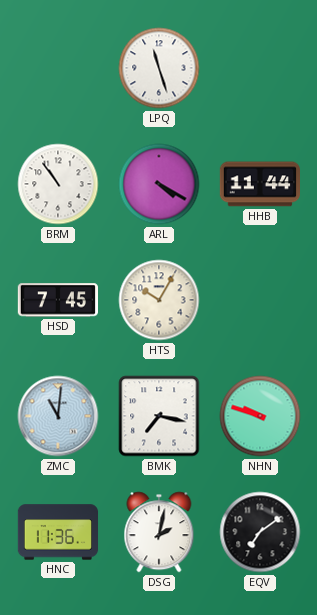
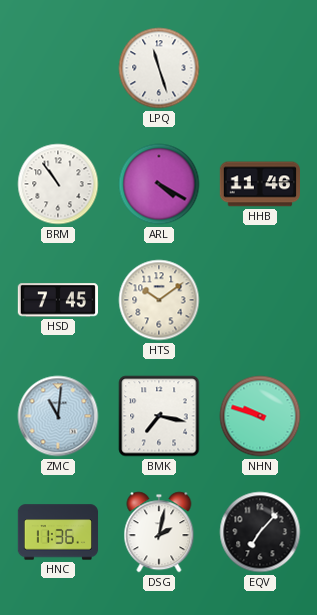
HHB: 11:44 -> 11:46
HTS: 10:05 -> 10:09
EQV: 7:09 -> 7:07
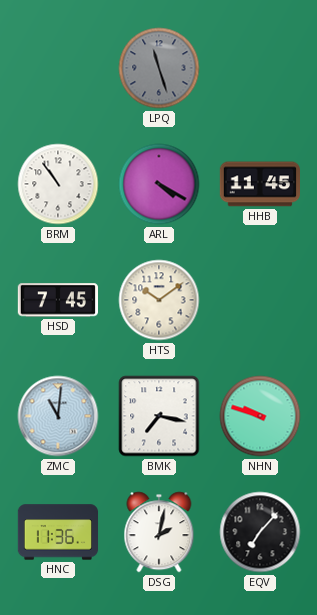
LPQ dial: white -> grey
HHB: 11:46 -> 11:45
